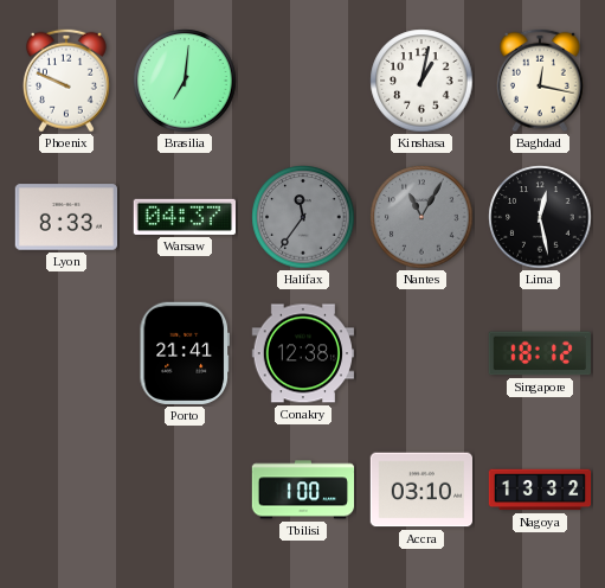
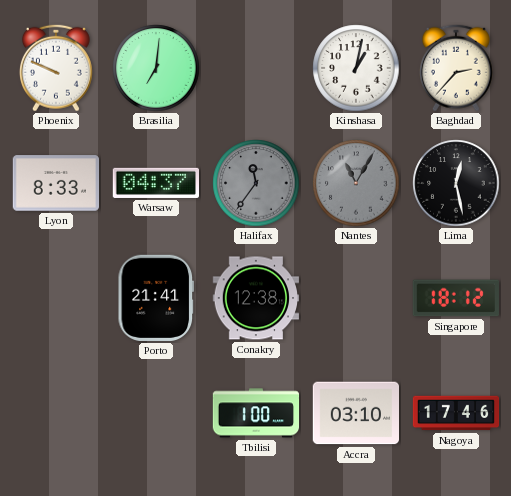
Baghdad: 12:17 -> 2:37
Nagoya: 13:32 -> 17:46
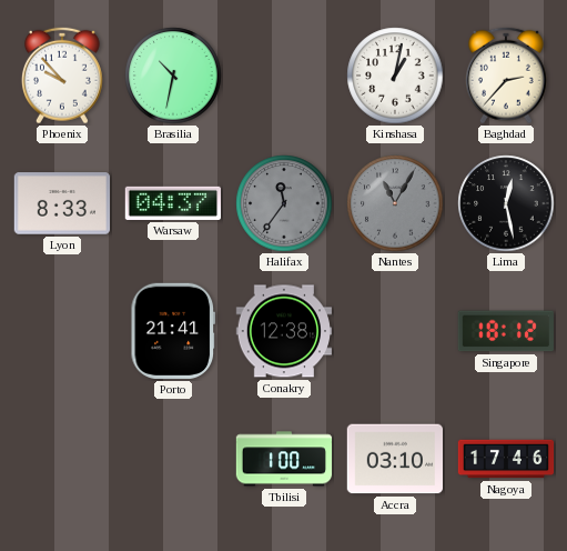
Phoenix: 9:49 -> 9:53
Brasilia: 7:01 -> 10:32
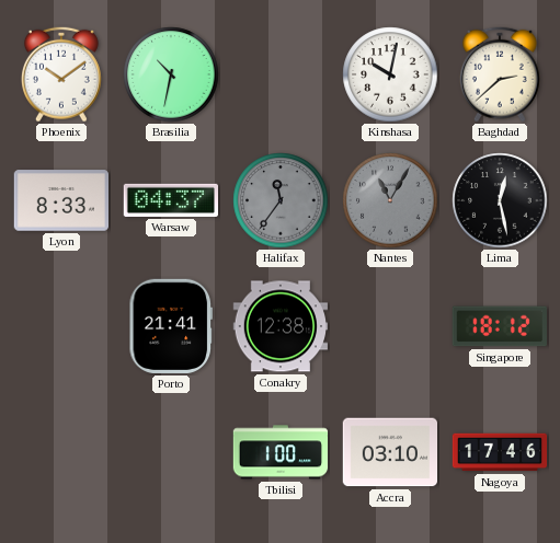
Phoenix: 9:53 -> 10:09
Kinshasa: 1:02 -> 10:02
Baghdad: 2:37 -> 2:38
